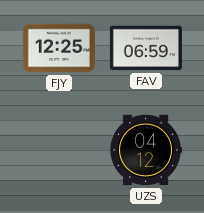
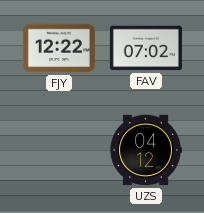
FJY: 12:25 -> 12:22
FAV: 06:59 -> 07:02
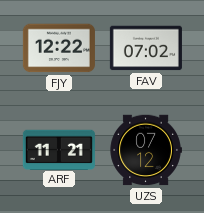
ARF: none -> 11:21
UZS: 04:12 -> 07:12
